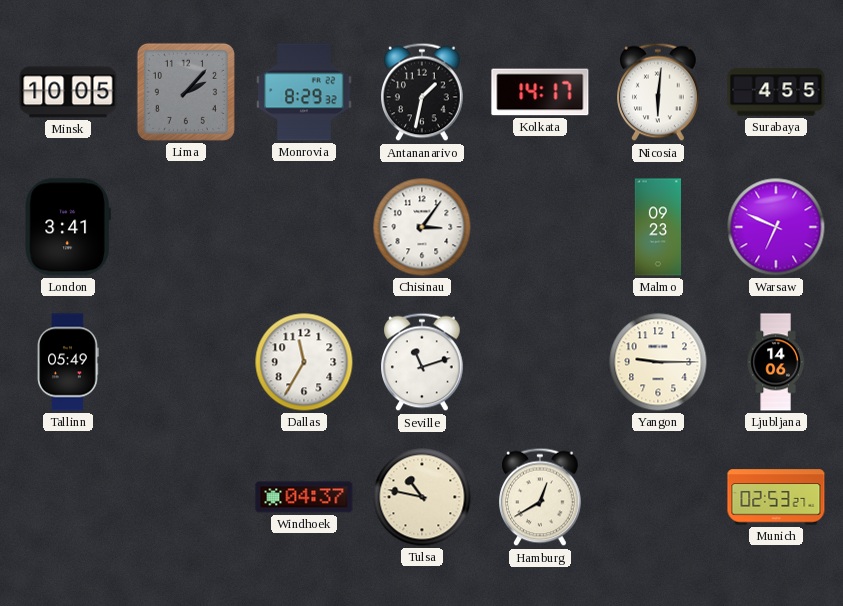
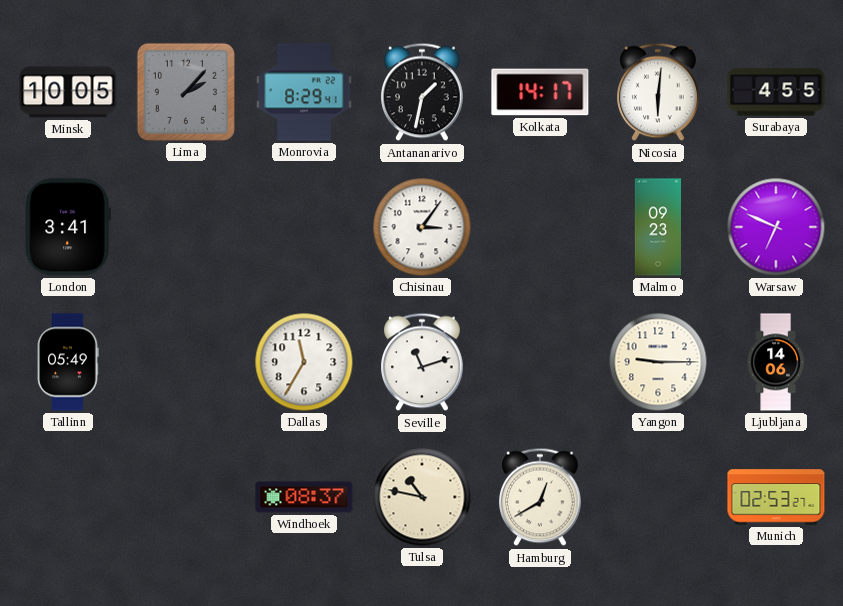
Monrovia: 8:29:32 -> 8:29:41
Windhoek: 04:37 -> 08:37
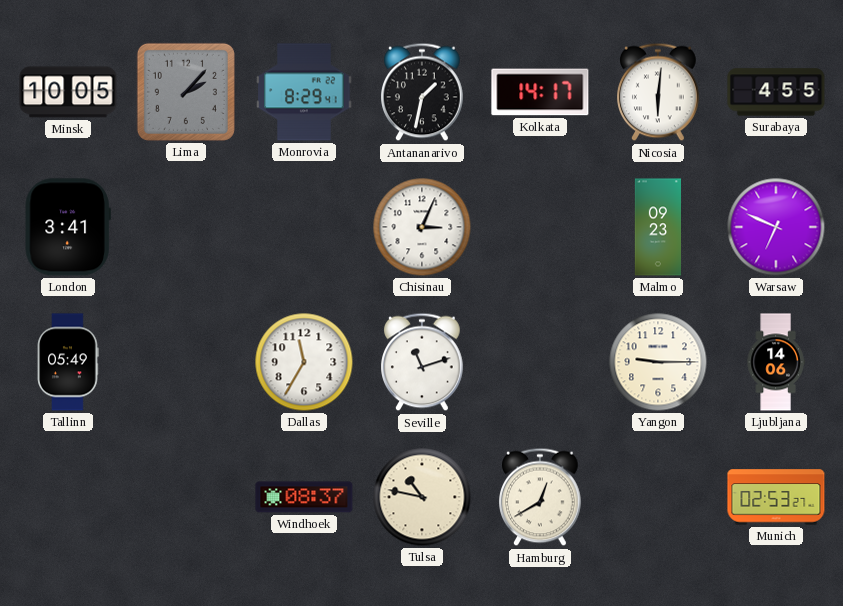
Chisinau: 3:06 -> 3:04
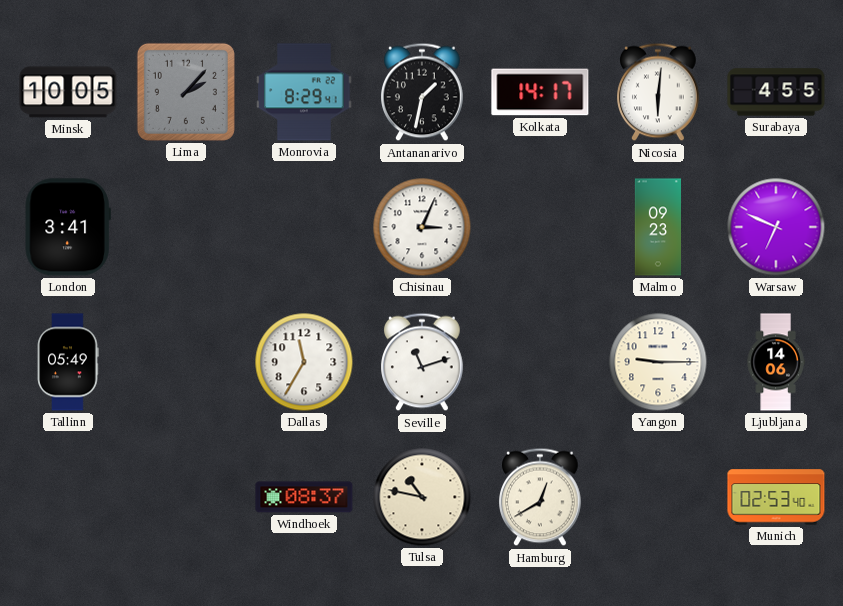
Munich: 02:53:27 -> 02:53:40
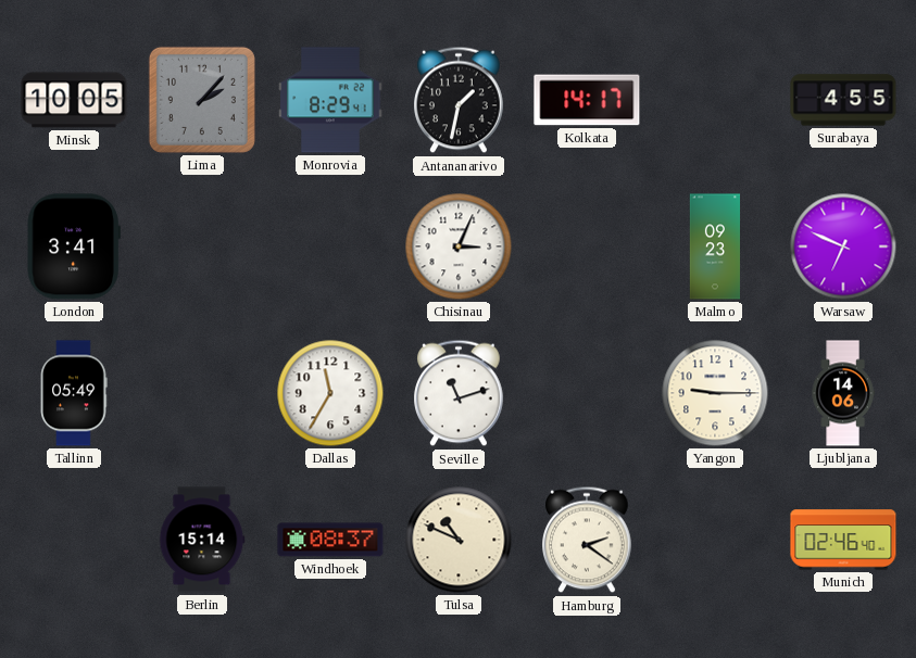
Nicosia: 6:01 -> none
Berlin: none -> 15:14
Tulsa: 10:47 -> 10:49
Hamburg: 12:40 -> 2:21
Munich: 02:53 -> 02:46
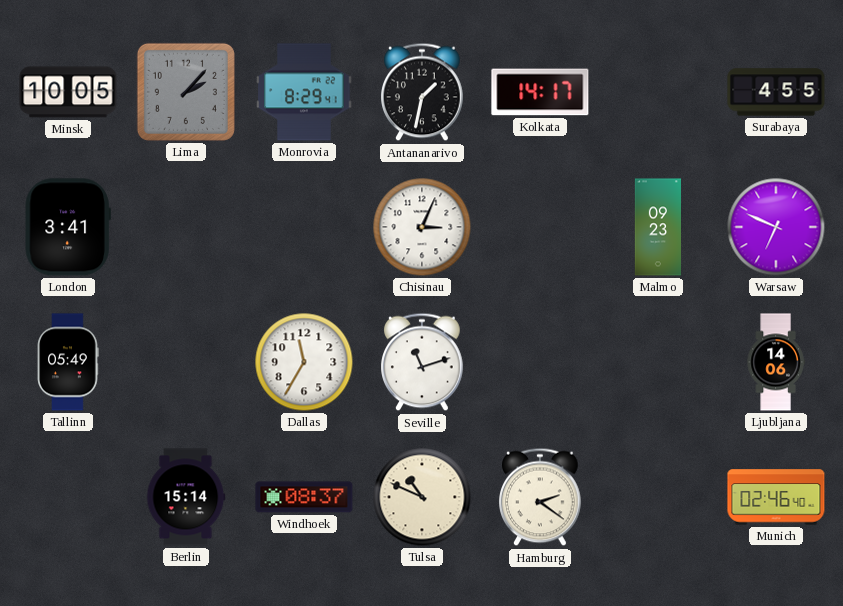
Yangon: 9:15 -> none
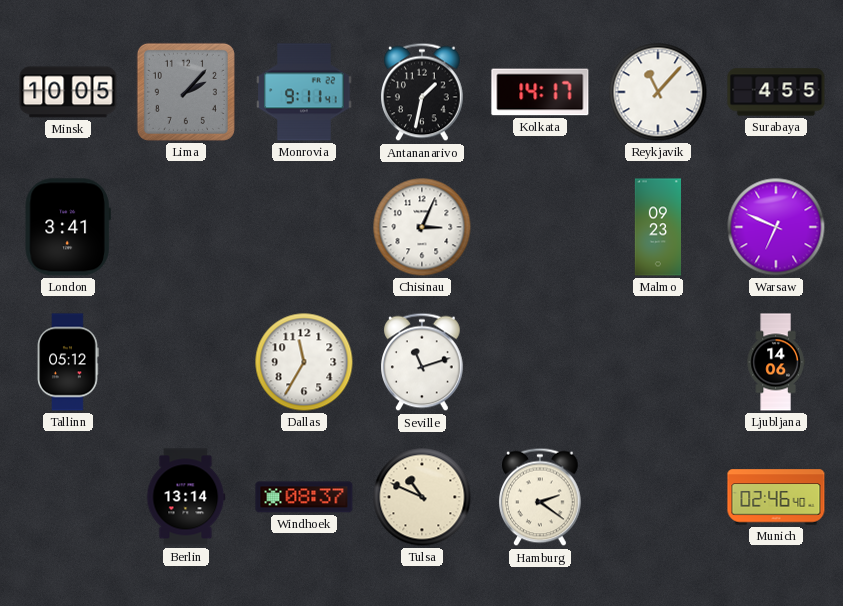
Monrovia: 8:29 -> 9:11
Reykjavik: none -> 11:07
Tallinn: 05:49 -> 05:12
Berlin: 15:14 -> 13:14
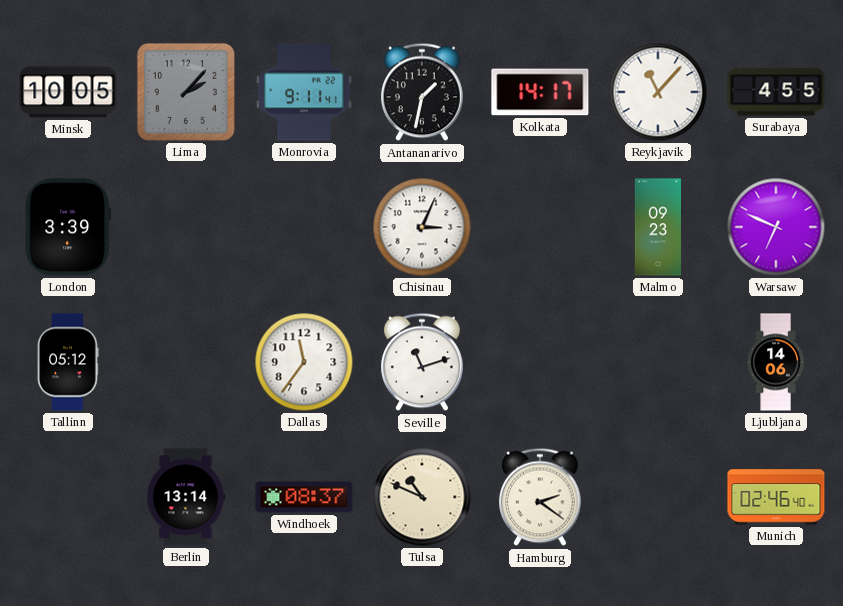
London: 3:41 -> 3:39
Dallas: 11:35 -> 11:36
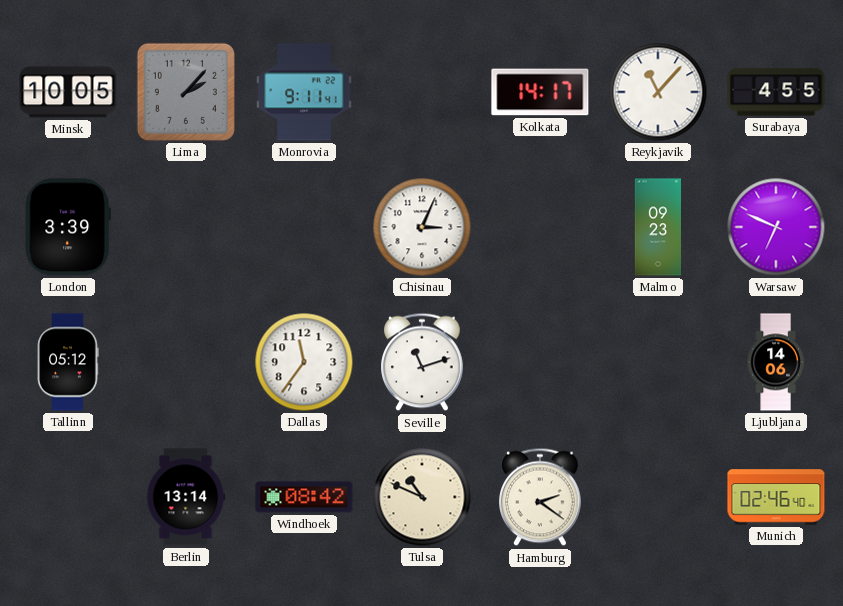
Antananarivo: 1:32 -> none
Windhoek: 08:37 -> 08:42
